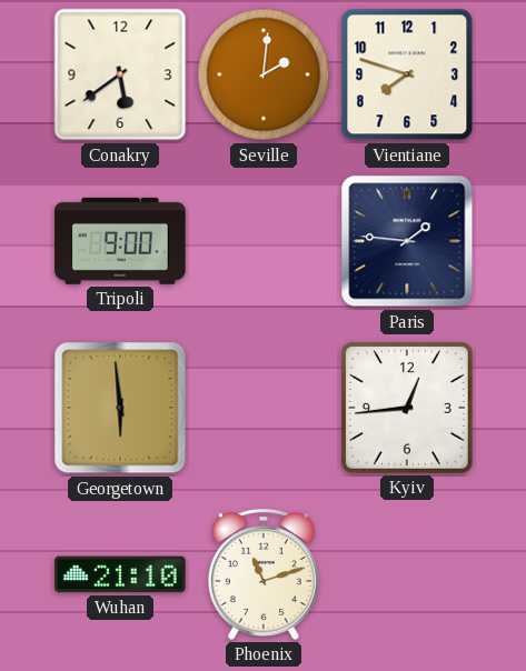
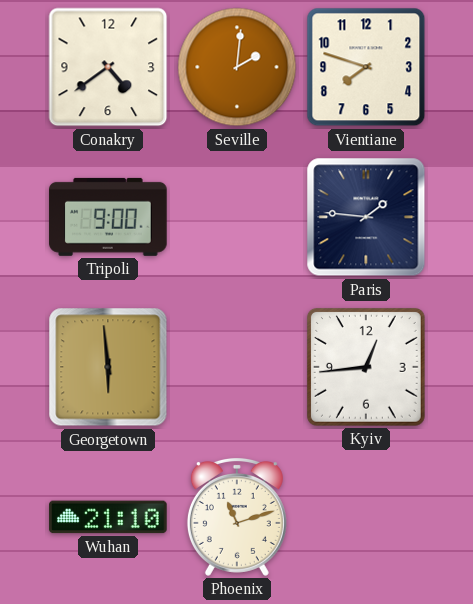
Conakry: 5:39 -> 4:39
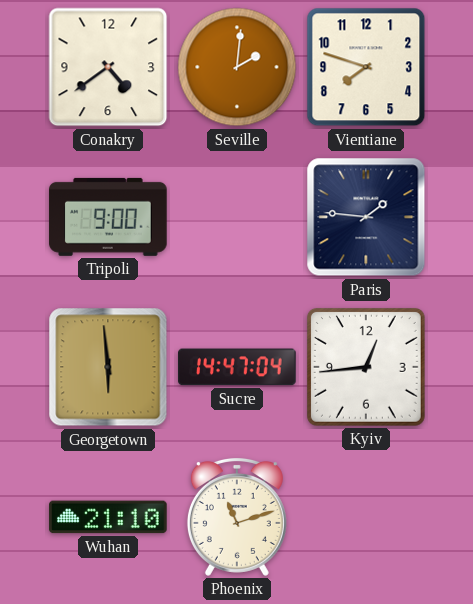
Sucre: none -> 14:47
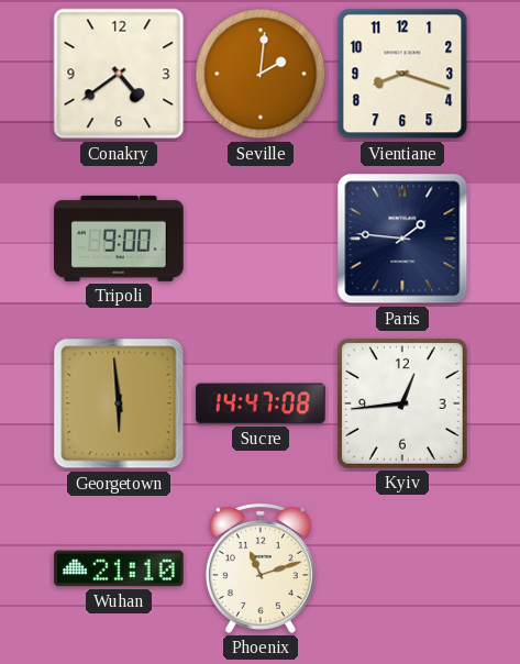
Vientiane: 7:48 -> 8:18
Sucre: 14:47:04 -> 14:47:08
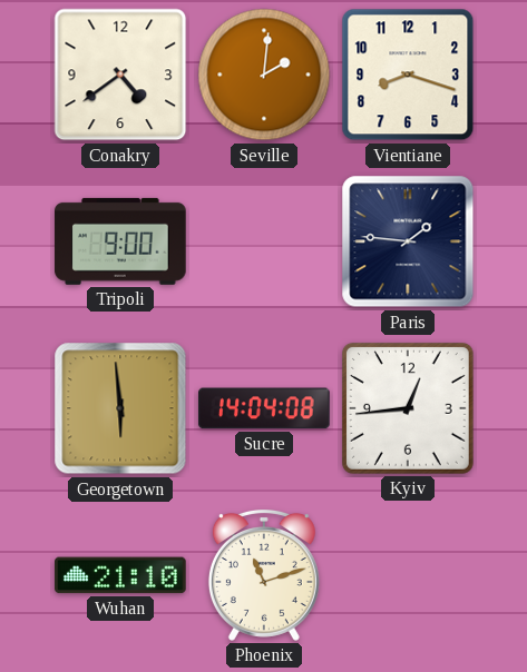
Sucre: 14:47 -> 14:04
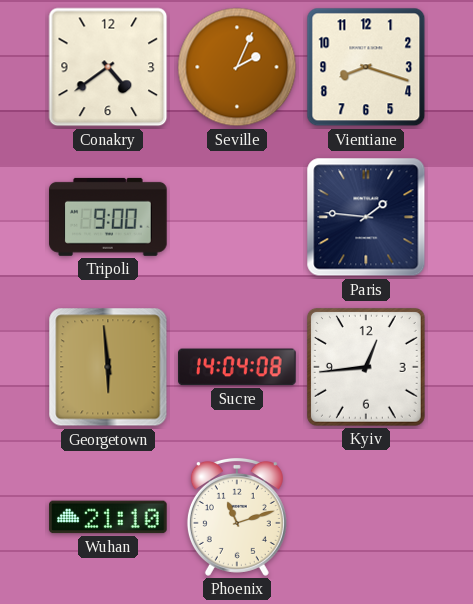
Seville: 2:01 -> 2:04
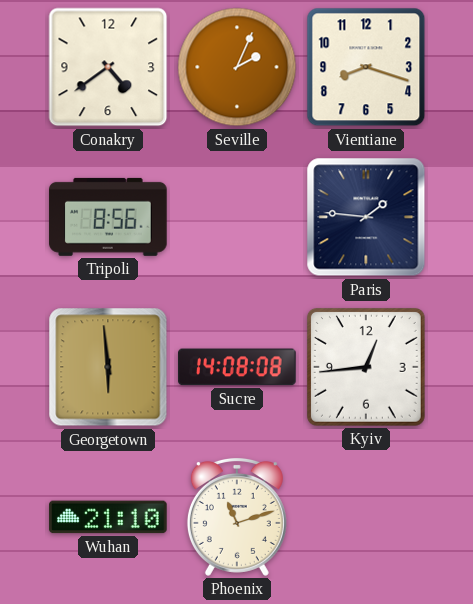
Tripoli: 9:00 -> 8:56
Sucre: 14:04 -> 14:08
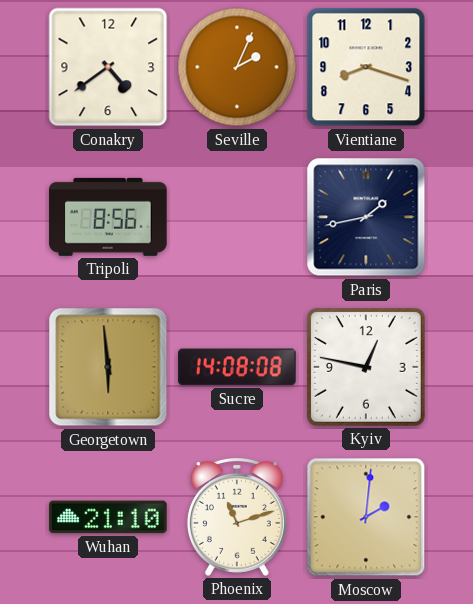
Paris: 1:46 -> 1:43
Kyiv: 12:44 -> 12:47
Moscow: none -> 2:01
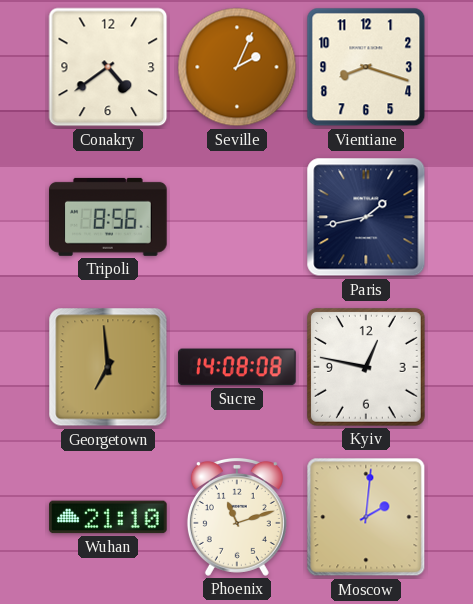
Georgetown: 5:59 -> 6:59
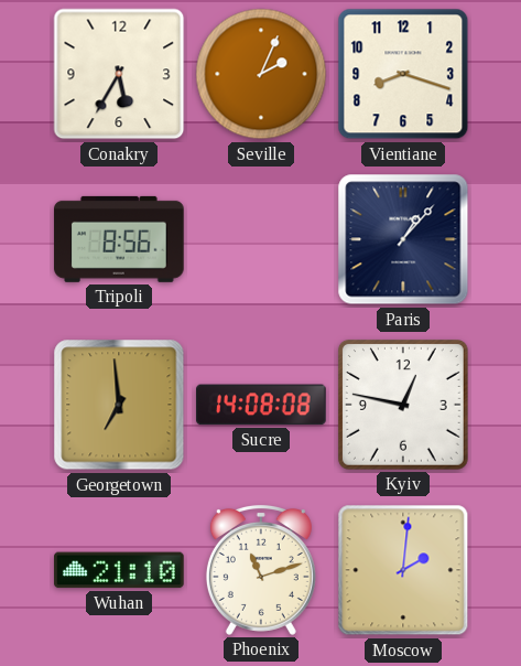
Conakry: 4:39 -> 5:35
Paris: 1:43 -> 1:07
